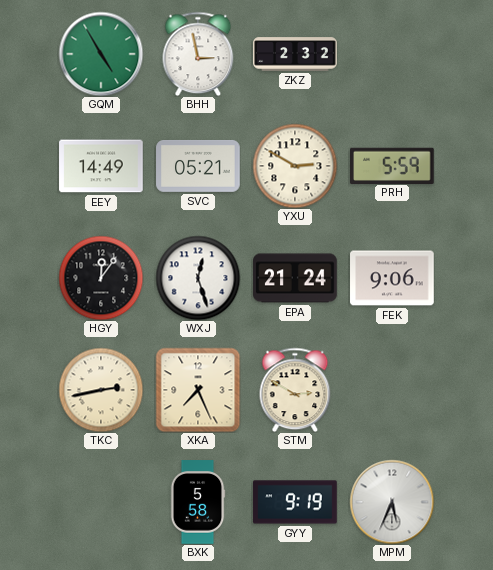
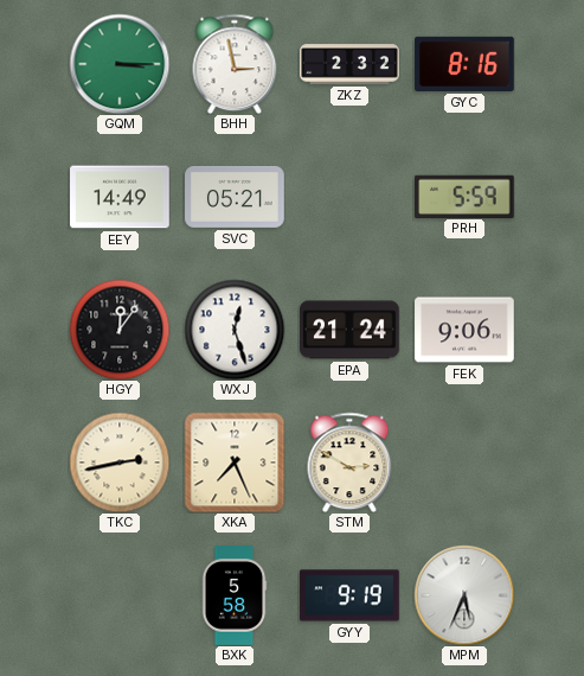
GQM: 4:55 -> 3:15
GYC: none -> 8:16
YXU: 2:50 -> none
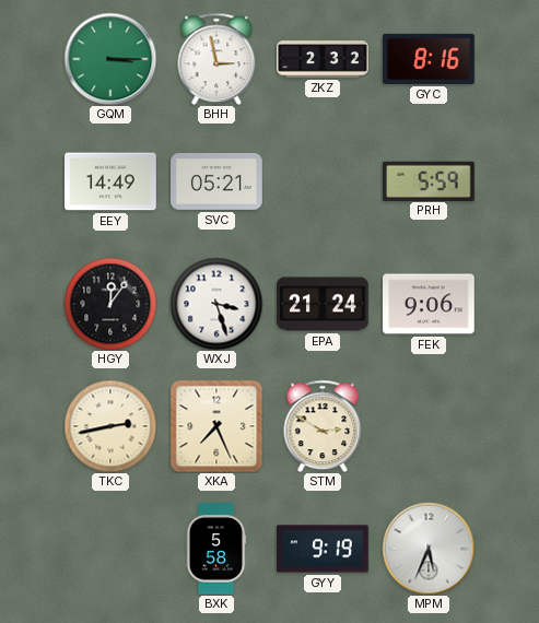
WXJ: 12:27 -> 3:27
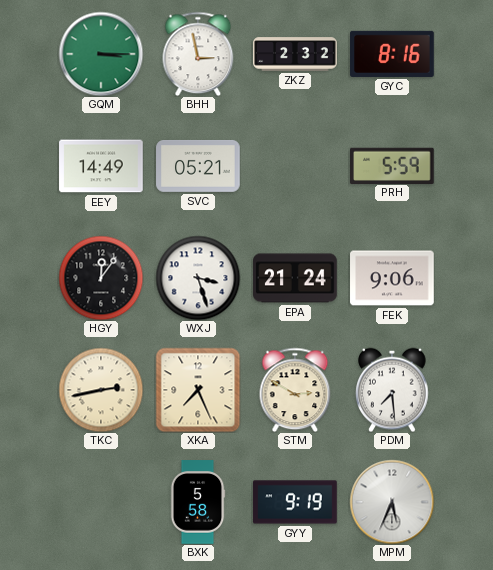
PDM: none -> 7:29
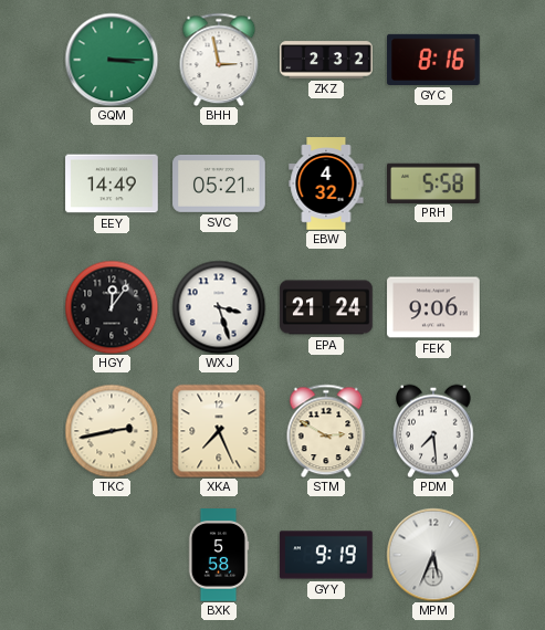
EBW: none -> 4:32
PRH: 5:59 -> 5:58
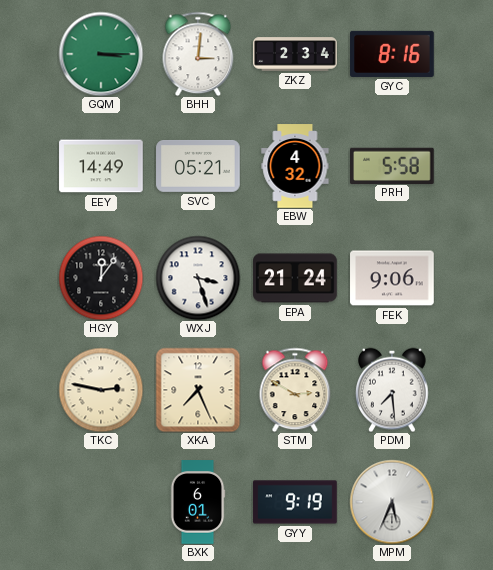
BHH: 2:58 -> 3:01
ZKZ: 2:32 -> 2:34
TKC: 2:43 -> 2:47
BXK: 5:58 -> 6:01
